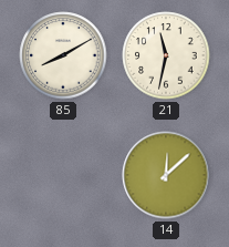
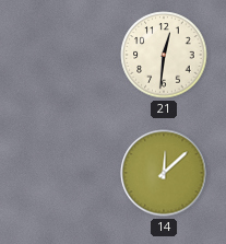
85: 8:10 -> none
21: 11:32 -> 12:31
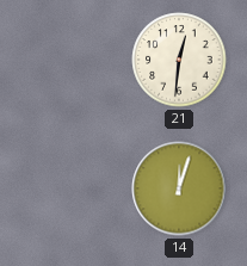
14: 12:08 -> 12:03
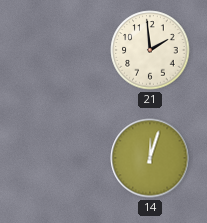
21: 12:31 -> 1:59
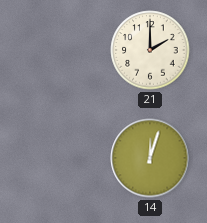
21: 1:59 -> 2:00
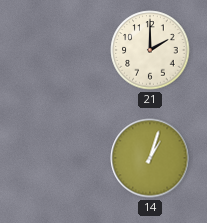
14: 12:03 -> 1:03
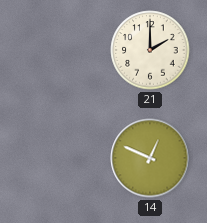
14: 1:03 -> 12:49
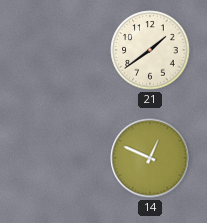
21: 2:00 -> 1:39
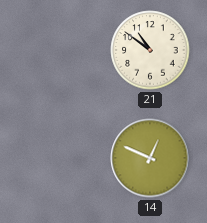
21: 1:39 -> 10:51
